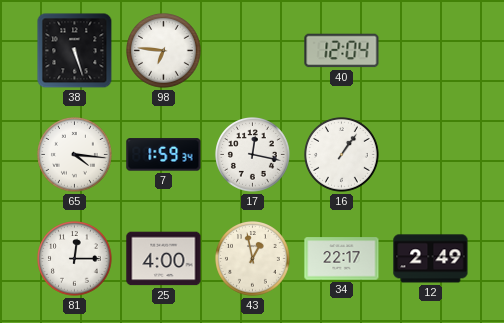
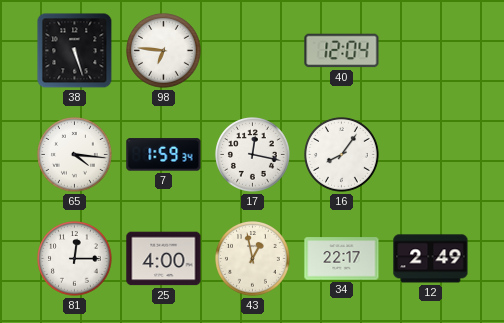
16: 1:06 -> 8:06
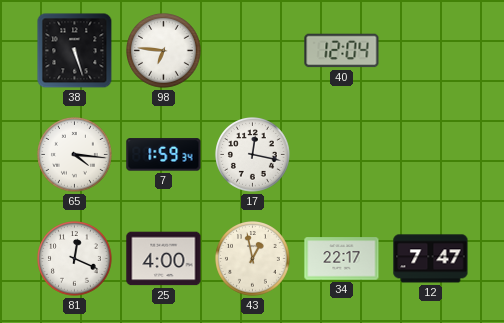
16: 8:06 -> none
81: 12:15 -> 12:19
12: 2:49 -> 7:47
